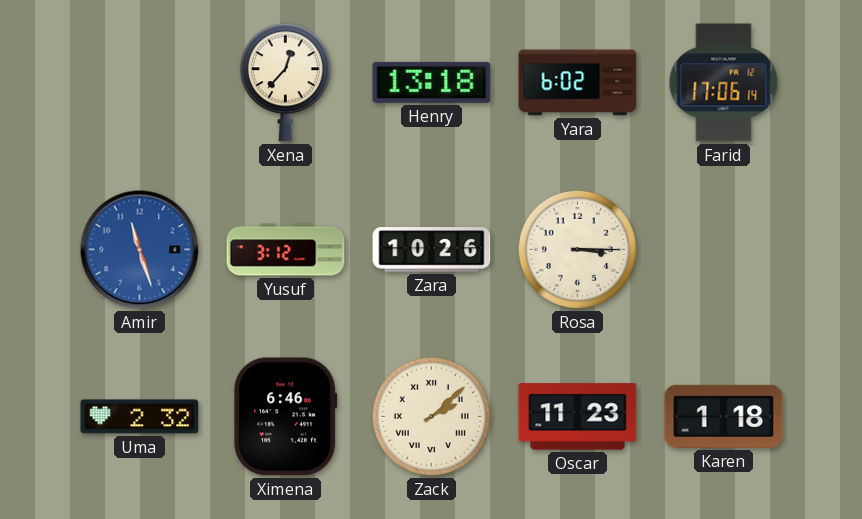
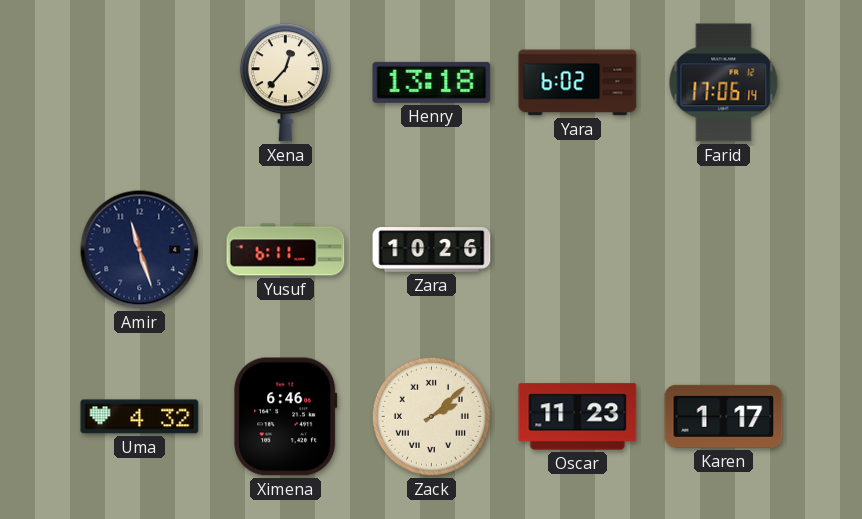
Amir dial: blue -> navy
Yusuf: 3:12 -> 6:11
Rosa: 3:15 -> none
Uma: 2:32 -> 4:32
Karen: 1:18 -> 1:17
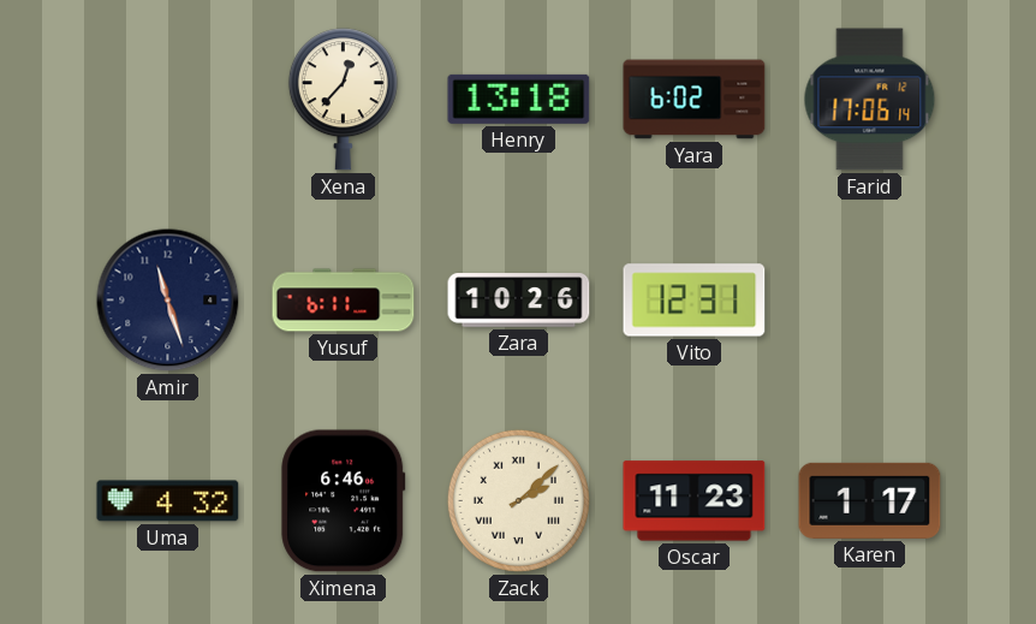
Vito: none -> 12:31
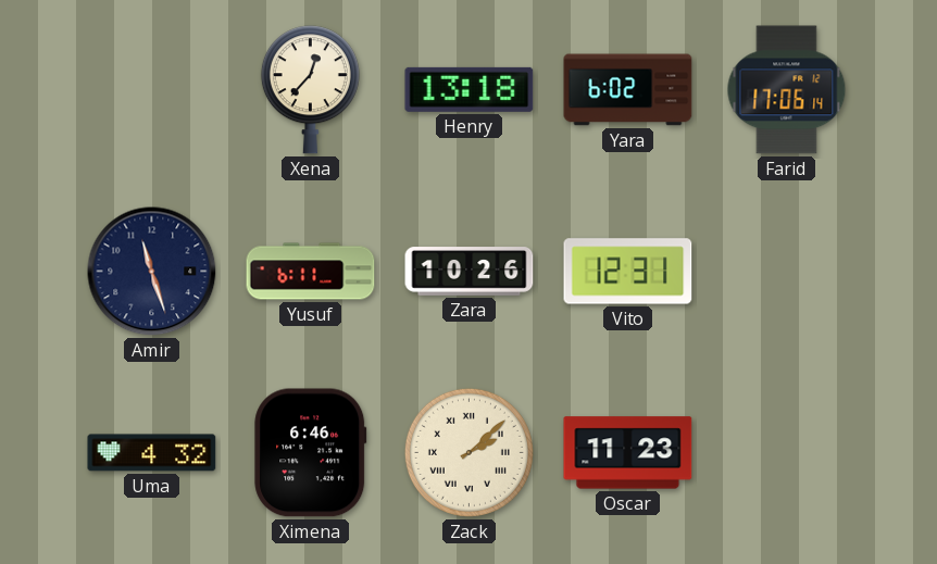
Karen: 1:17 -> none
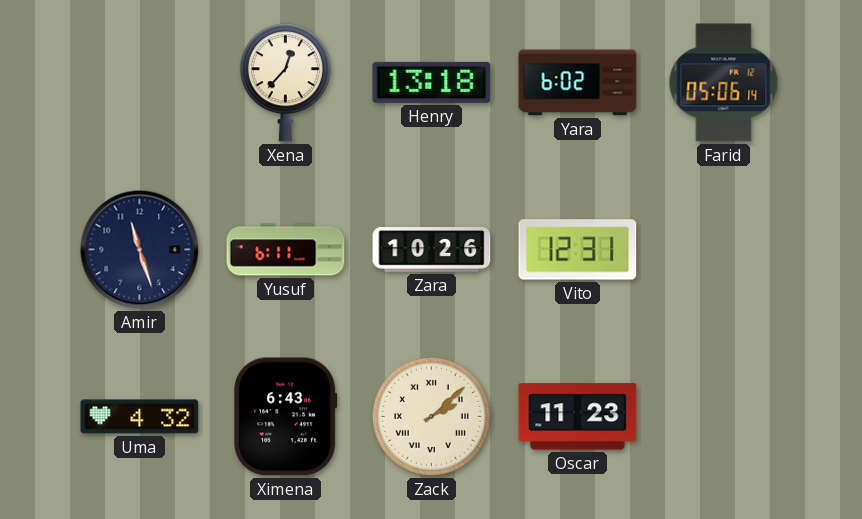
Farid: 17:06 -> 05:06
Ximena: 6:46 -> 6:43
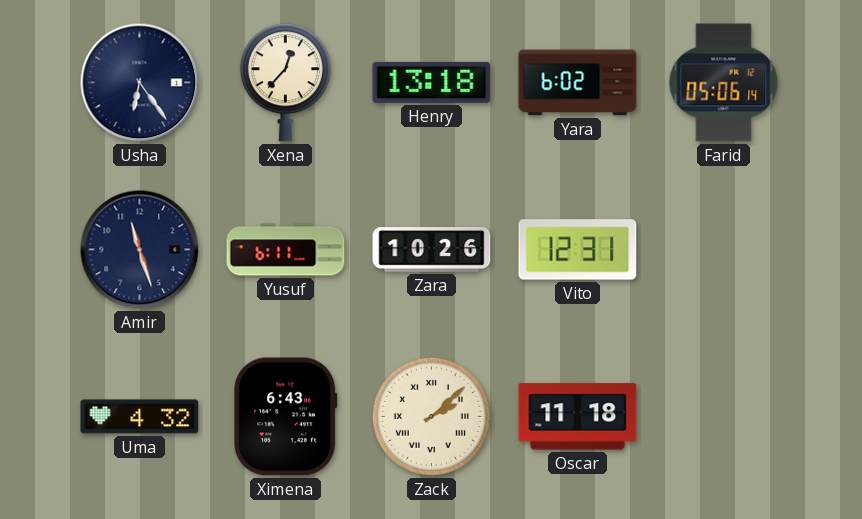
Usha: none -> 6:24
Oscar: 11:23 -> 11:18
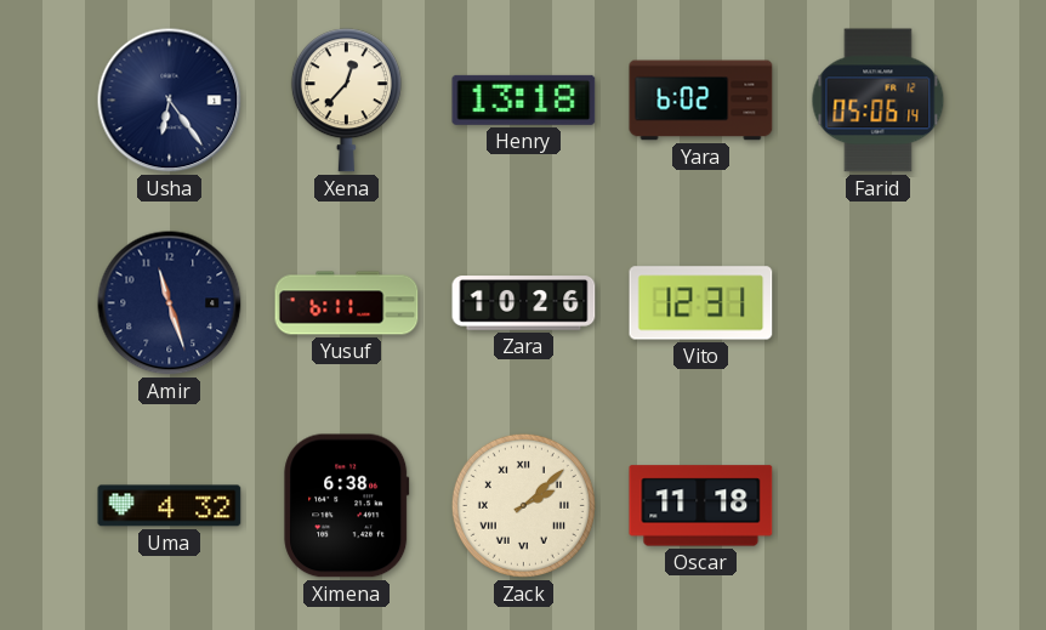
Ximena: 6:43 -> 6:38
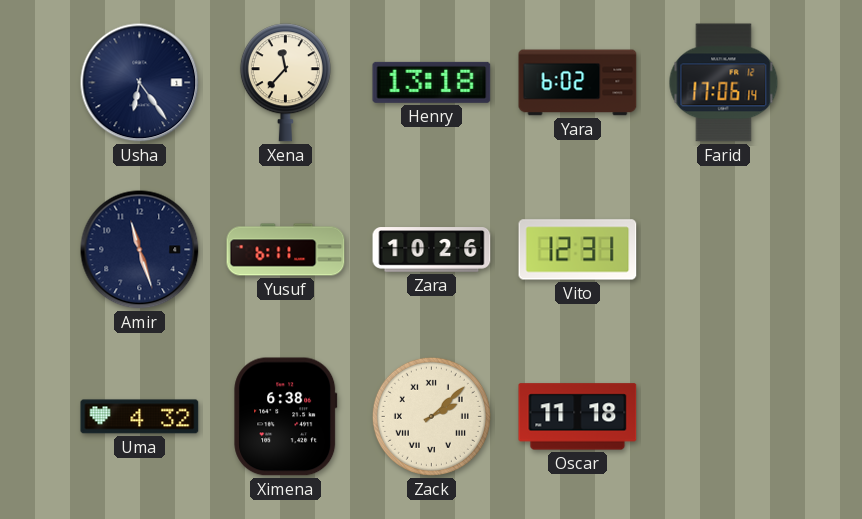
Xena: 12:37 -> 11:37
Farid: 05:06 -> 17:06
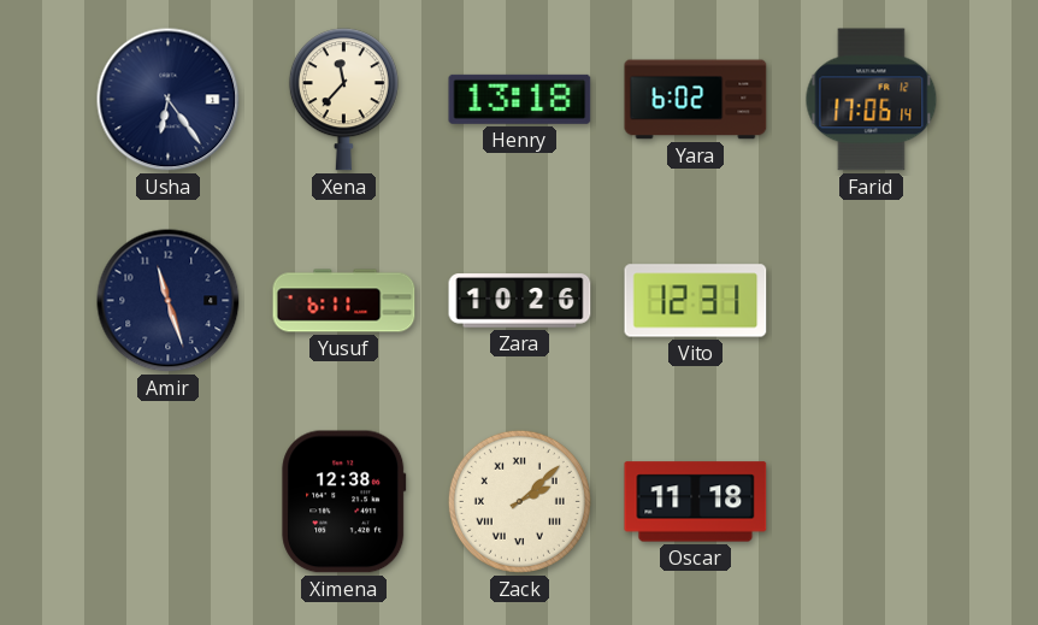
Uma: 4:32 -> none
Ximena: 6:38 -> 12:38
